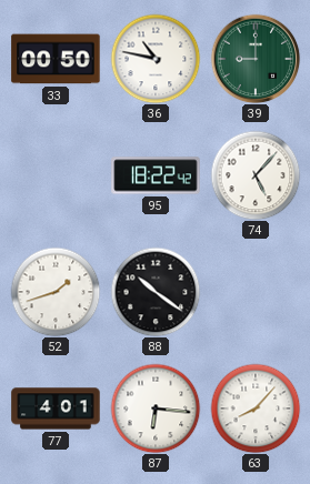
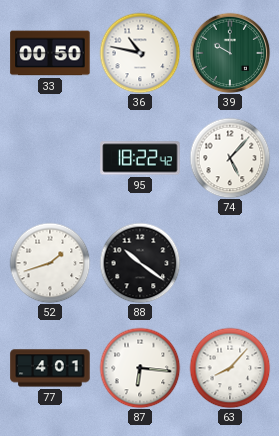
39: 9:00 -> 10:00
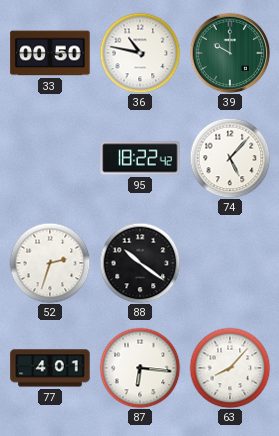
52: 1:42 -> 2:33
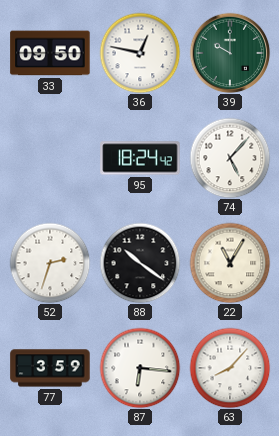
33: 00:50 -> 09:50
36: 10:47 -> 12:47
95: 18:22 -> 18:24
22: none -> 11:05
77: 4:01 -> 3:59
